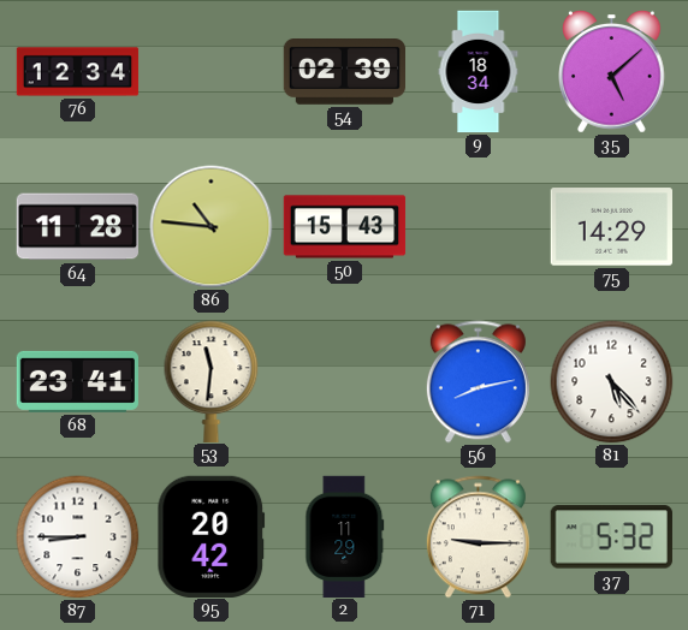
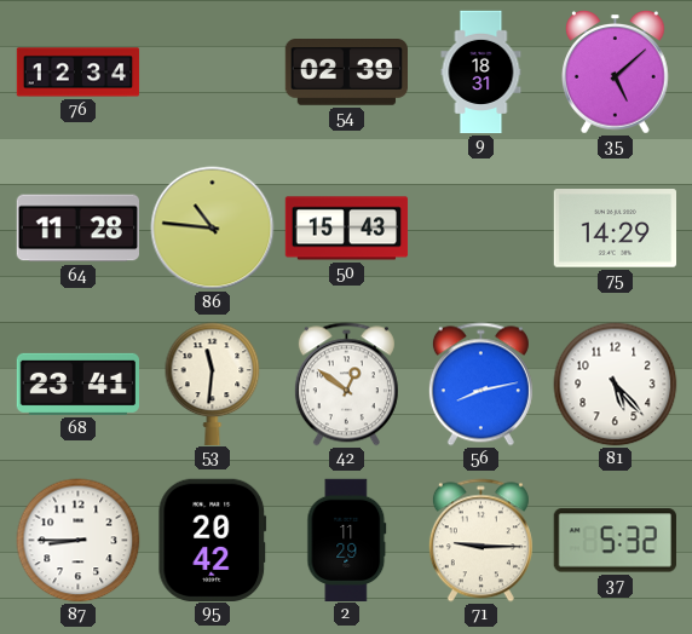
9: 18:34 -> 18:31
42: none -> 12:51
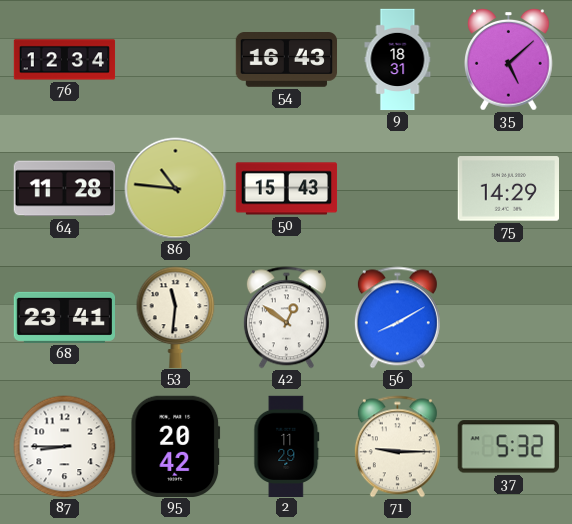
54: 02:39 -> 16:43
56: 8:13 -> 8:10
81: 5:23 -> none
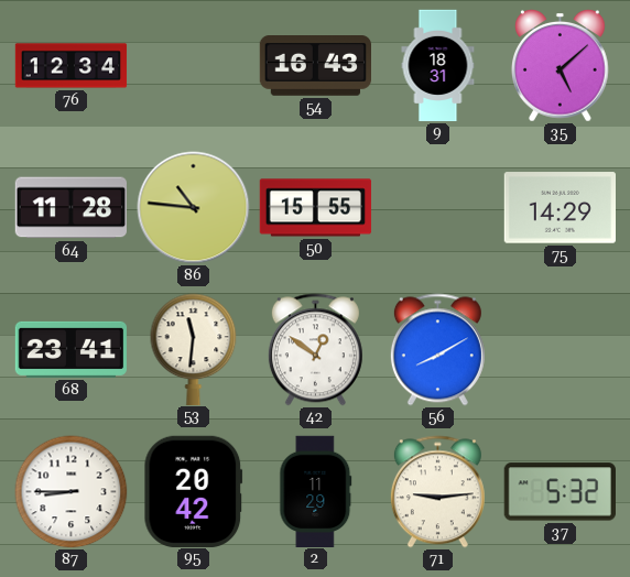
50: 15:43 -> 15:55
71: 9:15 -> 9:14
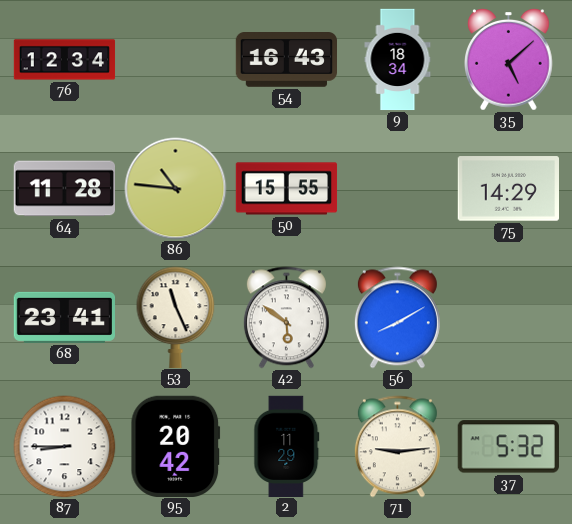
9: 18:31 -> 18:34
53: 11:31 -> 11:26
42: 12:51 -> 5:51
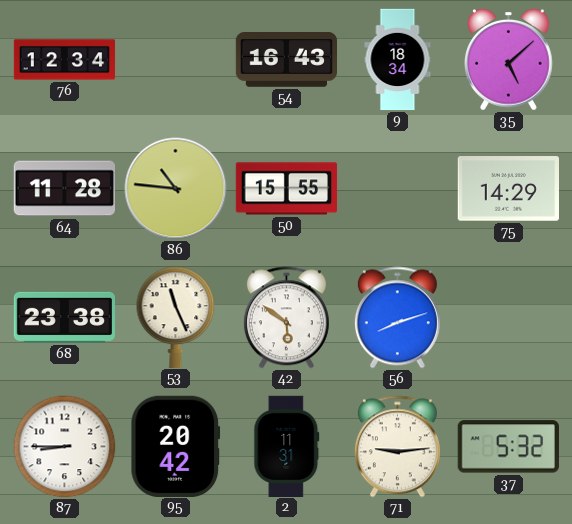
68: 23:41 -> 23:38
56: 8:10 -> 8:12
2: 11:29 -> 11:31
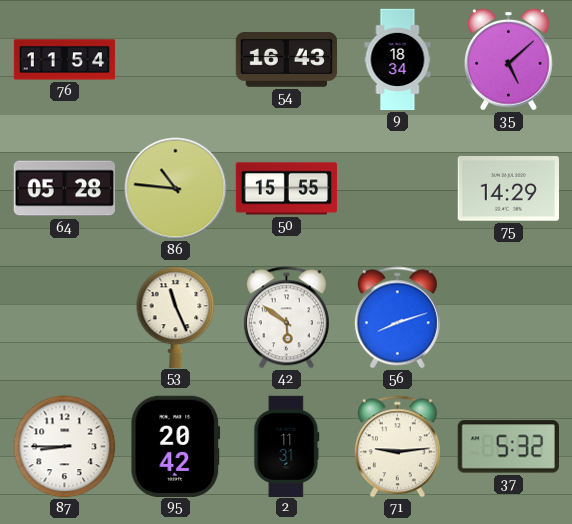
76: 12:34 -> 11:54
64: 11:28 -> 05:28
68: 23:38 -> none
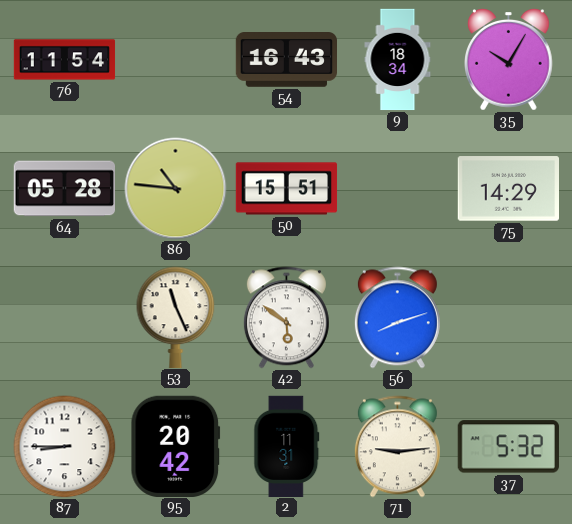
35: 5:08 -> 10:05
50: 15:55 -> 15:51
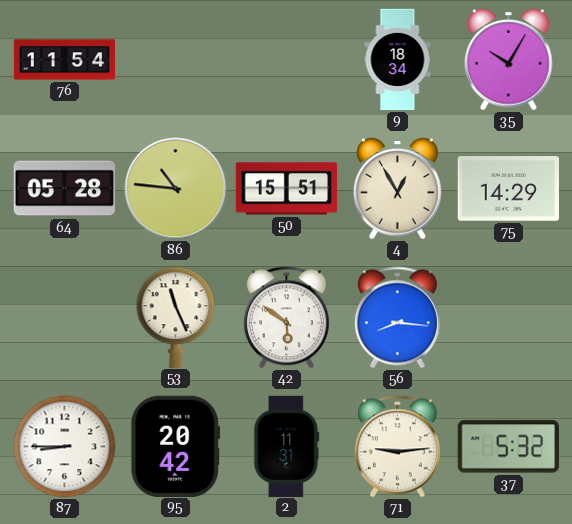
54: 16:43 -> none
4: none -> 12:55
56: 8:12 -> 8:16
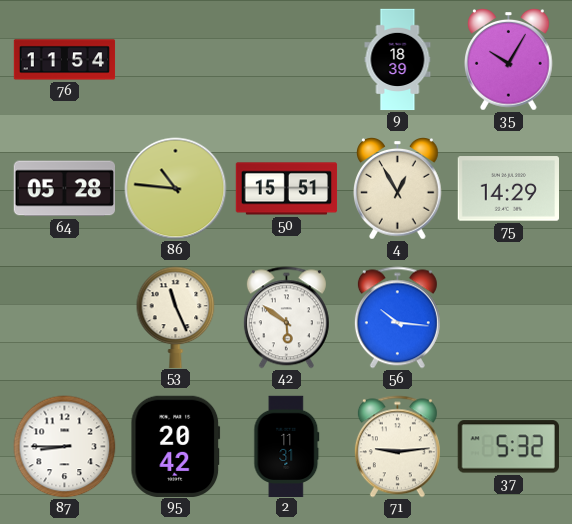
9: 18:34 -> 18:39
56: 8:16 -> 10:16
